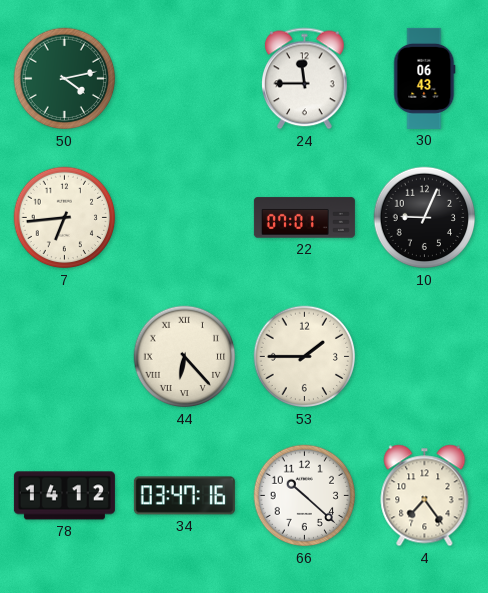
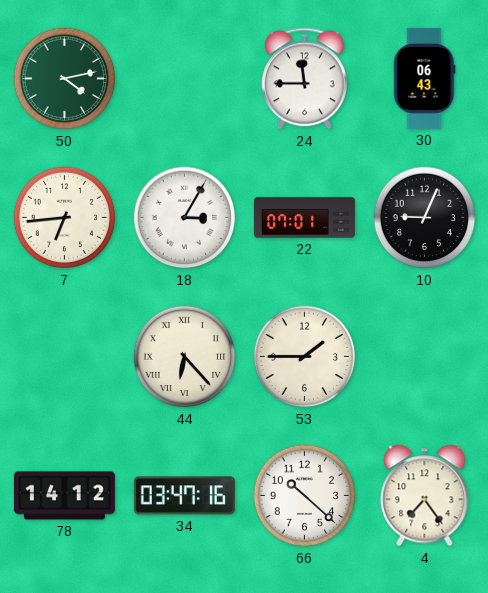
18: none -> 3:05
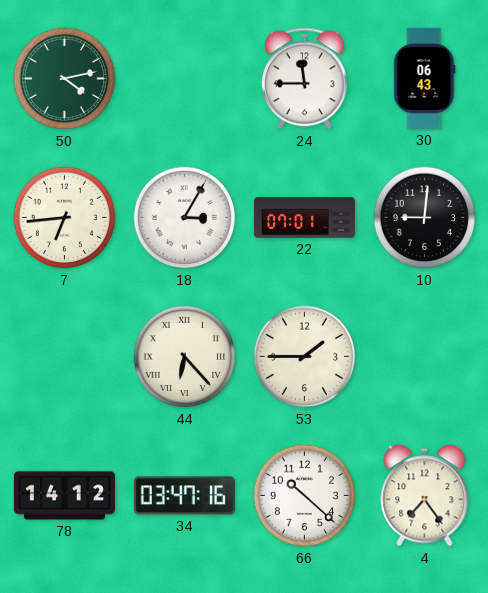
10: 9:04 -> 9:01
